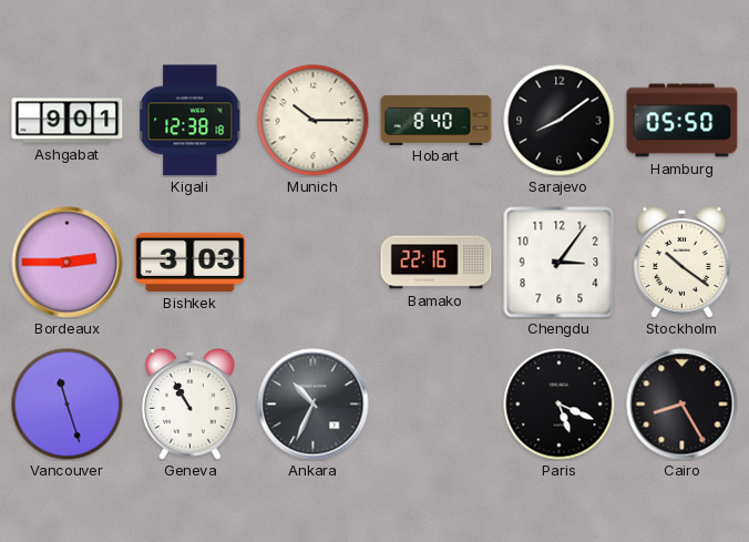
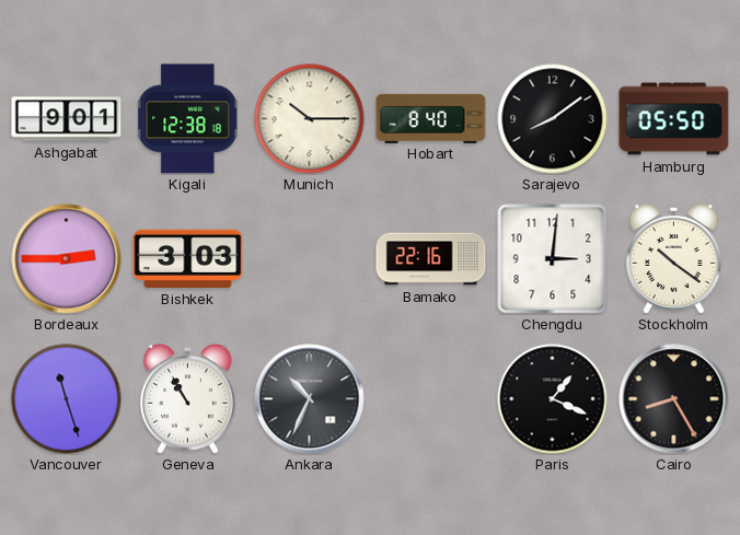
Chengdu: 3:06 -> 3:01
Paris: 5:19 -> 1:19
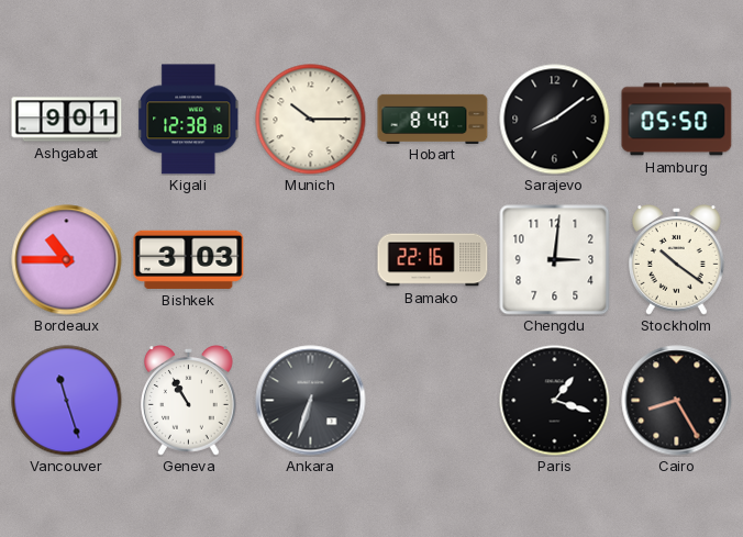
Bordeaux: 2:45 -> 10:45
Ankara: 10:34 -> 6:33
Paris: 1:19 -> 1:18
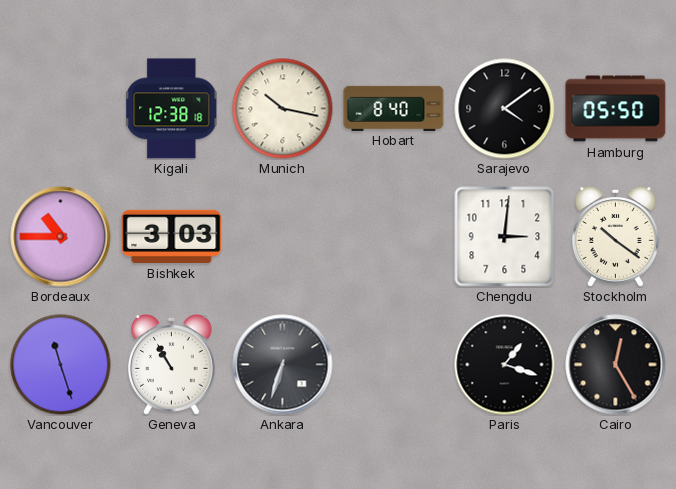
Ashgabat: 9:01 -> none
Munich: 10:15 -> 10:17
Sarajevo: 8:09 -> 4:09
Bamako: 22:16 -> none
Cairo: 8:25 -> 12:25
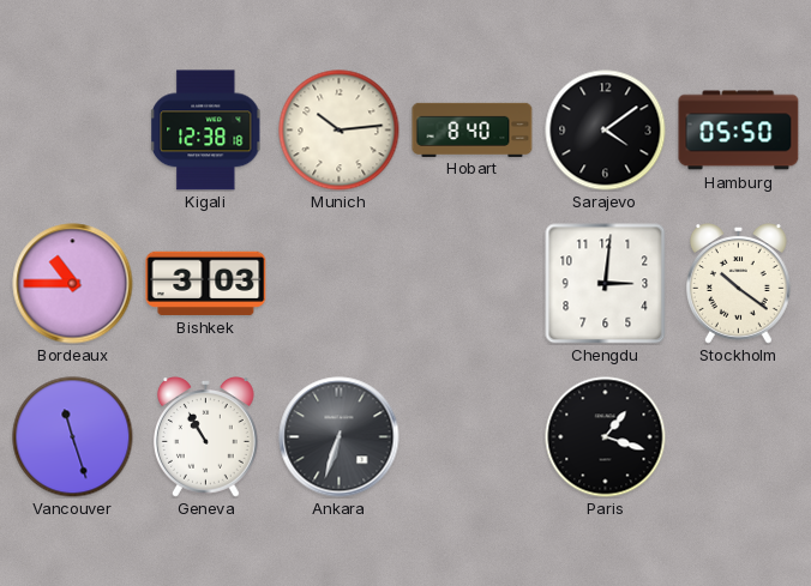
Munich: 10:17 -> 10:14
Cairo: 12:25 -> none
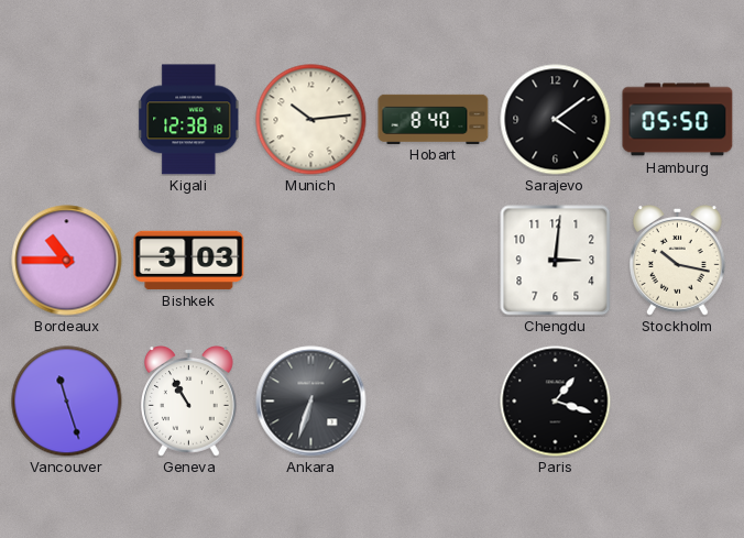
Stockholm: 10:21 -> 10:17
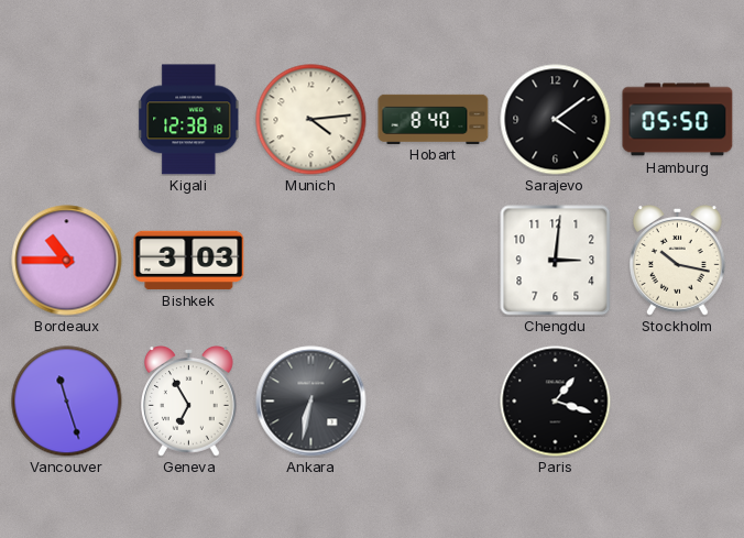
Munich: 10:14 -> 4:14
Geneva: 10:55 -> 6:55
Ankara: 6:33 -> 6:32
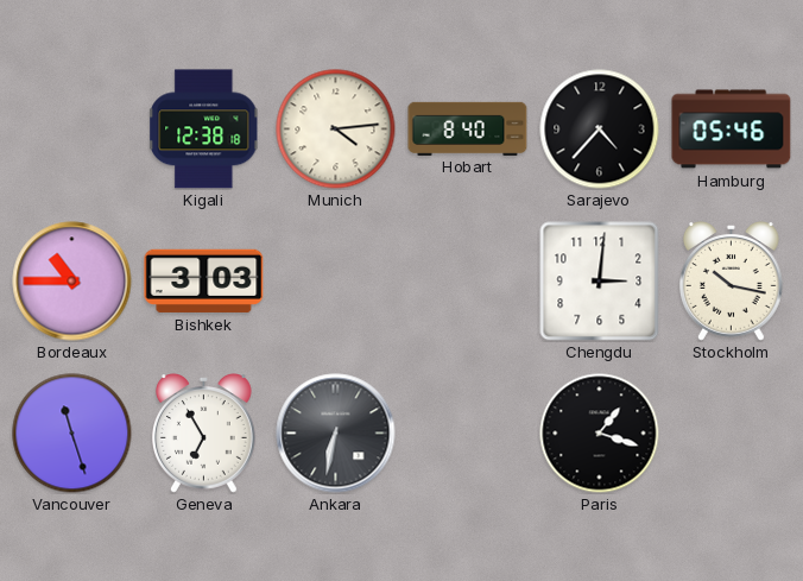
Sarajevo: 4:09 -> 4:37
Hamburg: 05:50 -> 05:46
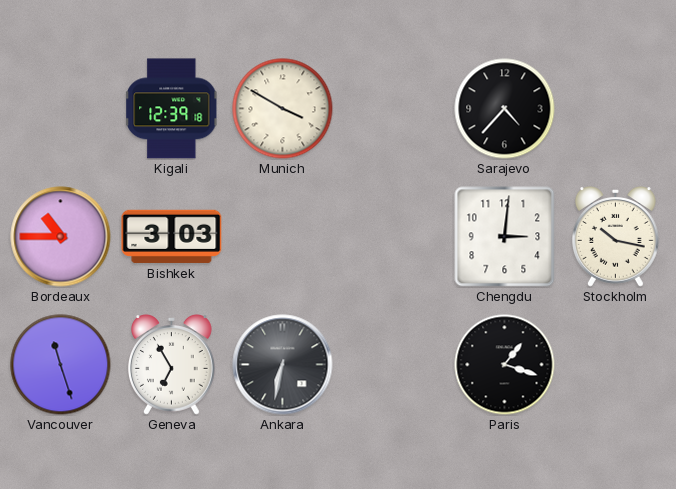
Kigali: 12:38 -> 12:39
Munich: 4:14 -> 3:50
Hobart: 8:40 -> none
Hamburg: 05:46 -> none
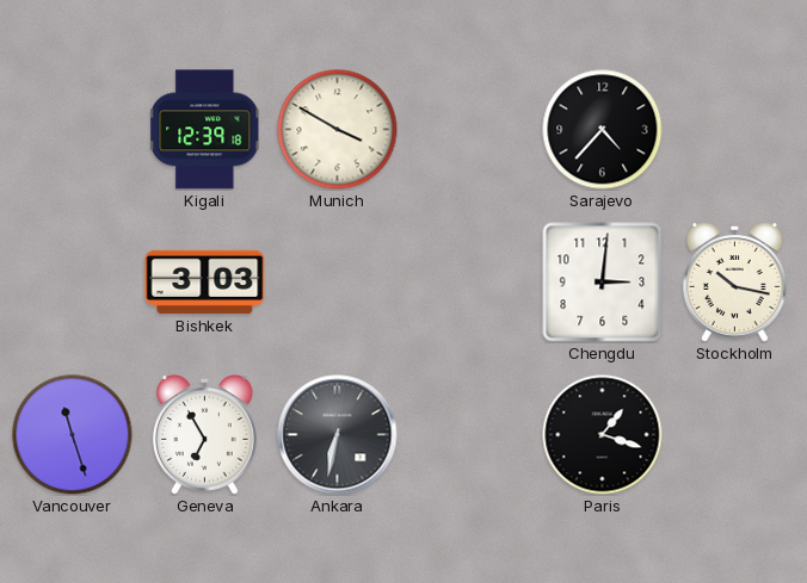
Bordeaux: 10:45 -> none
